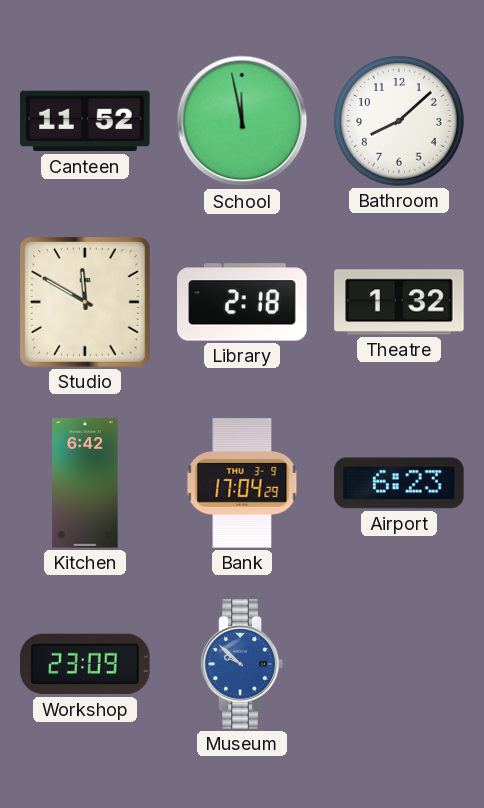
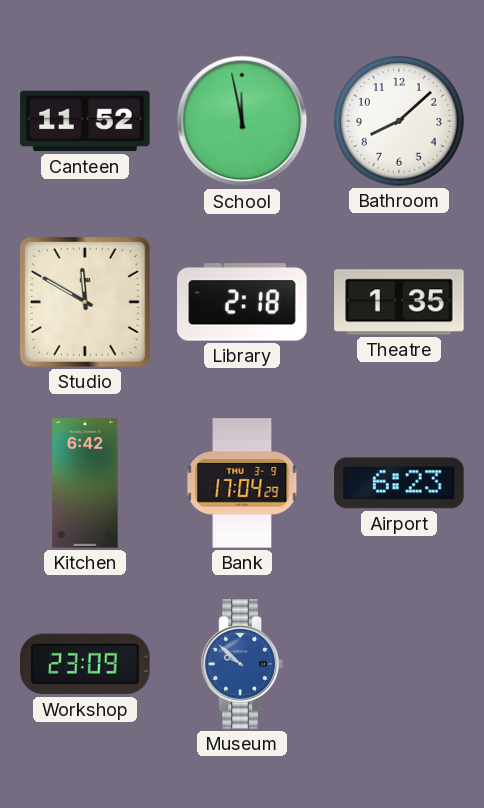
Theatre: 1:32 -> 1:35
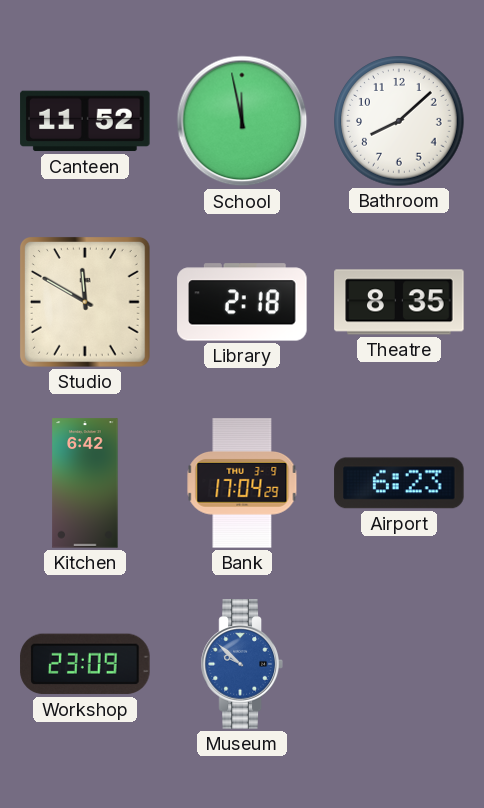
Theatre: 1:35 -> 8:35
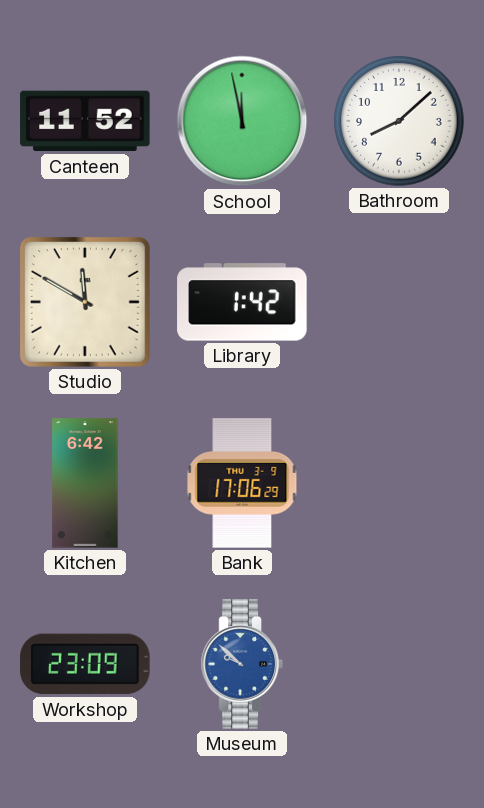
Library: 2:18 -> 1:42
Theatre: 8:35 -> none
Bank: 17:04 -> 17:06
Airport: 6:23 -> none
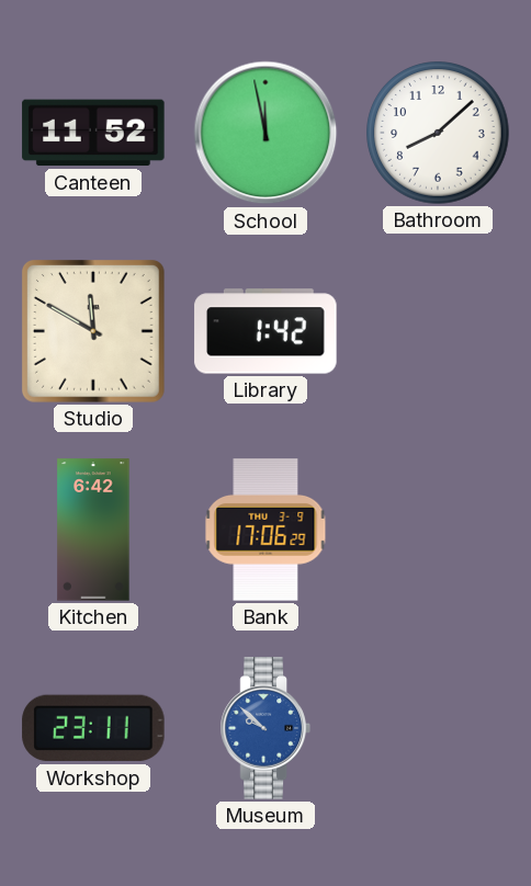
Workshop: 23:09 -> 23:11
